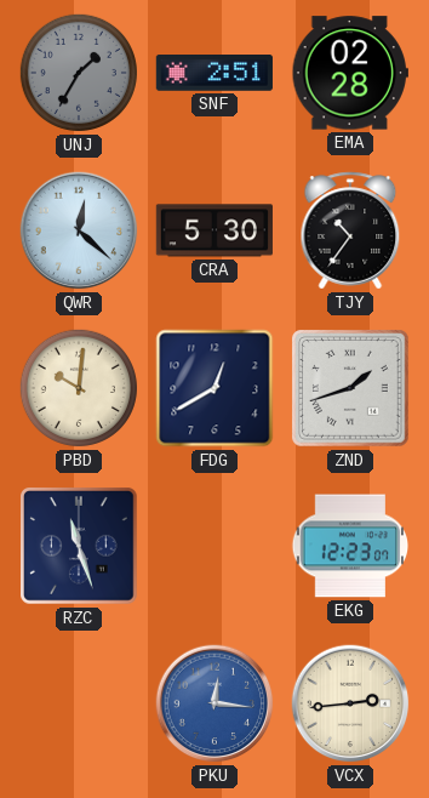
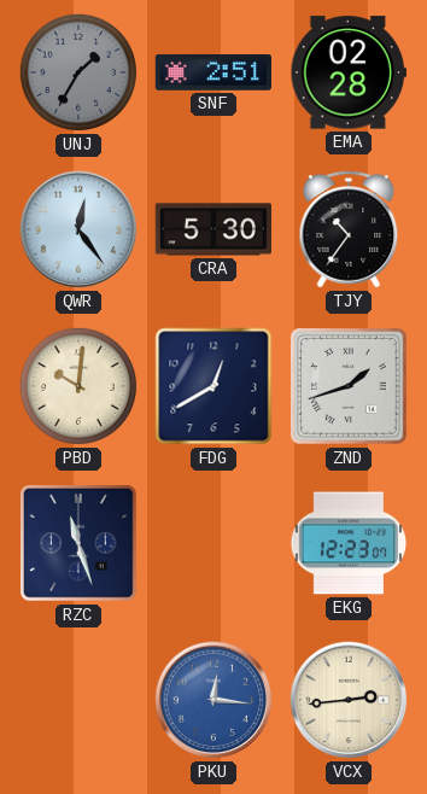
QWR: 12:22 -> 12:24
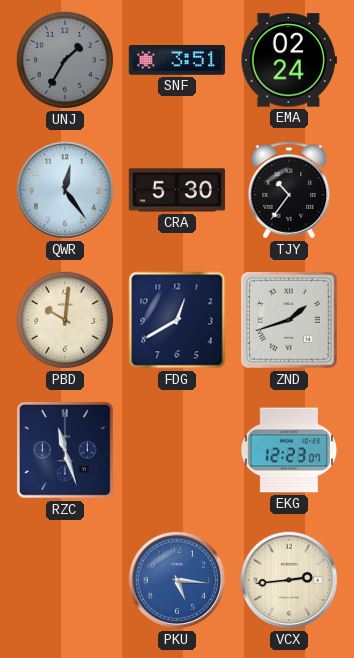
SNF: 2:51 -> 3:51
EMA: 02:28 -> 02:24
PKU: 12:16 -> 5:16
